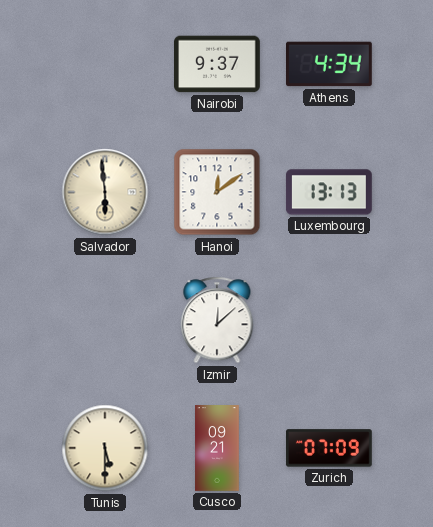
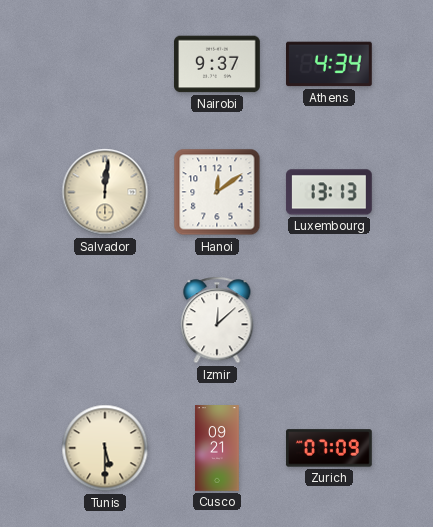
Salvador: 5:59 -> 12:01
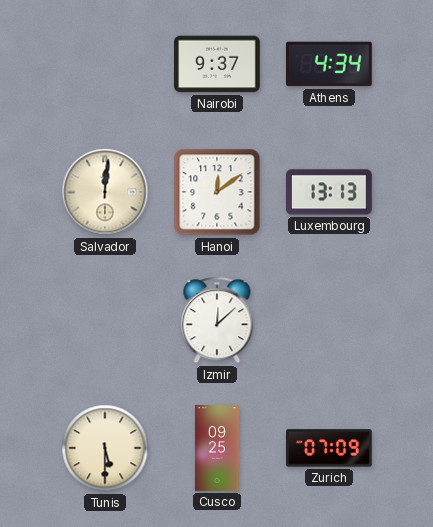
Cusco: 09:21 -> 09:25
